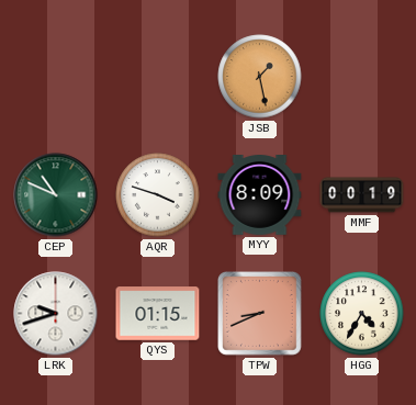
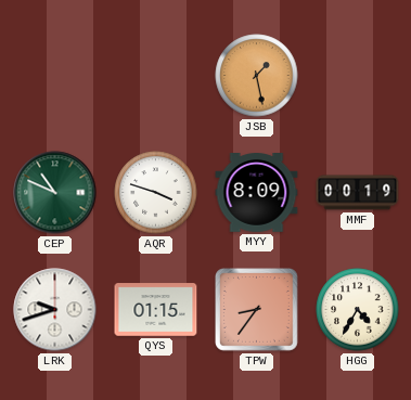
TPW: 8:41 -> 8:36
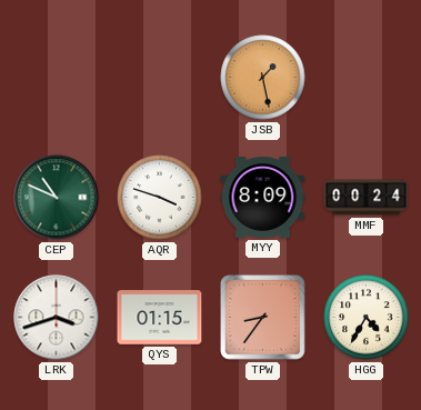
MMF: 00:19 -> 00:24
LRK: 9:42 -> 3:42
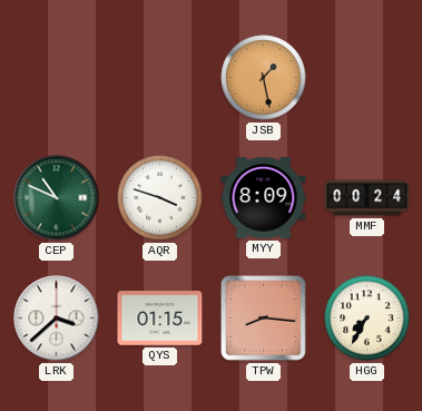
LRK: 3:42 -> 3:38
TPW: 8:36 -> 8:16
HGG: 4:35 -> 7:35
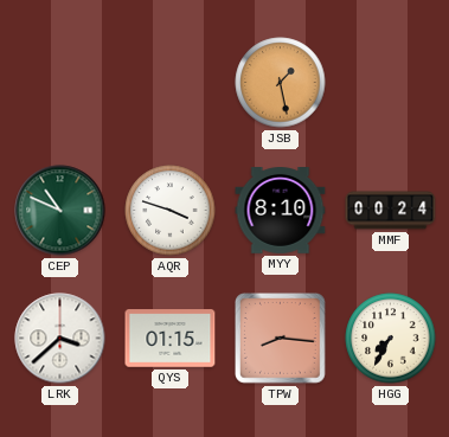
MYY: 8:09 -> 8:10
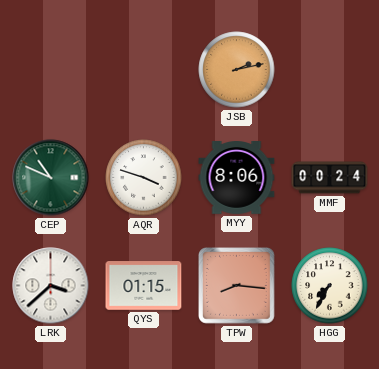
JSB: 1:28 -> 2:13
MYY: 8:10 -> 8:06
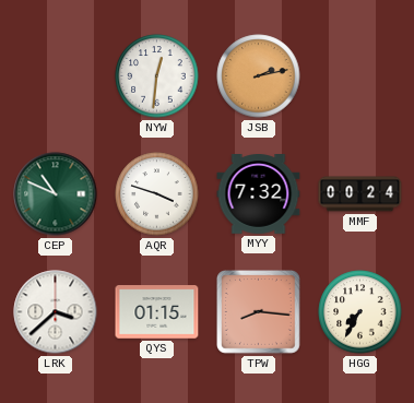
NYW: none -> 12:31
MYY: 8:06 -> 7:32
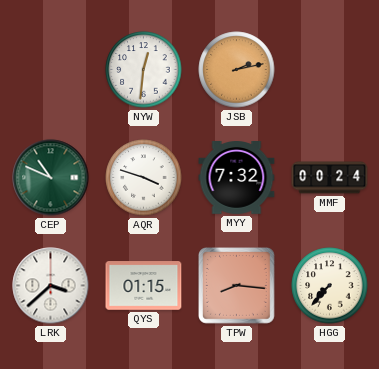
HGG: 7:35 -> 7:37
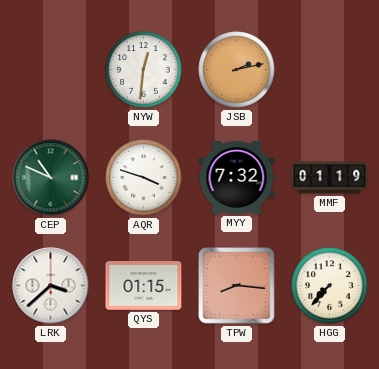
MMF: 00:24 -> 01:19
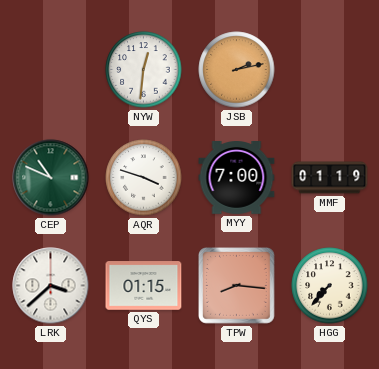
MYY: 7:32 -> 7:00
